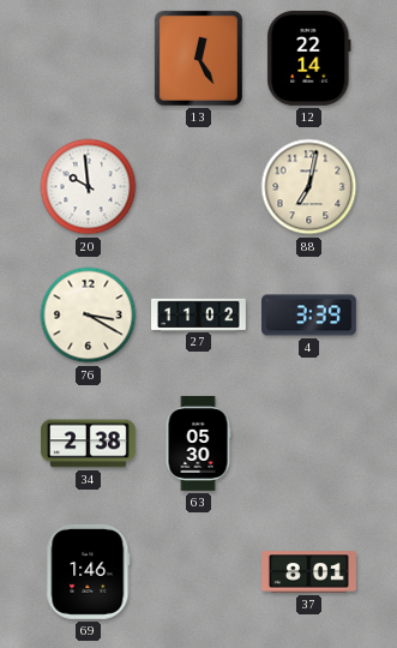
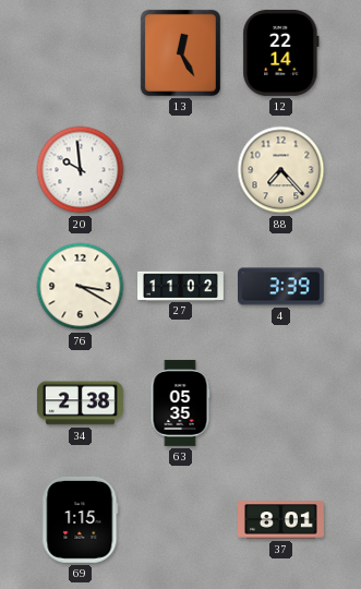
88: 7:02 -> 7:23
63: 05:30 -> 05:35
69: 1:46 -> 1:15
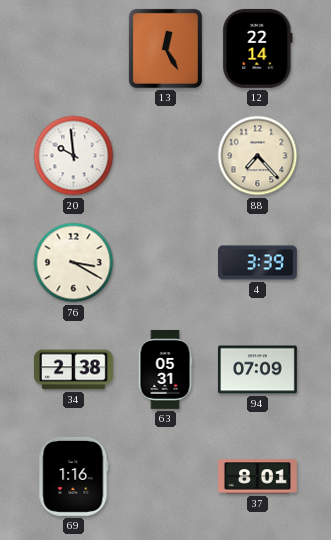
27: 11:02 -> none
63: 05:35 -> 05:31
94: none -> 07:09
69: 1:15 -> 1:16
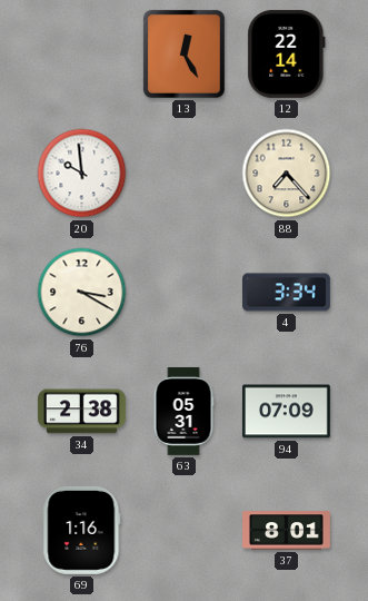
4: 3:39 -> 3:34
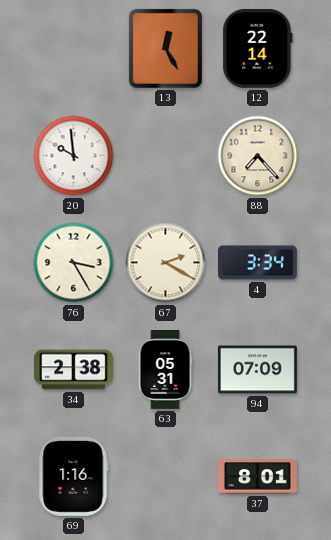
76: 3:20 -> 3:25
67: none -> 2:20
